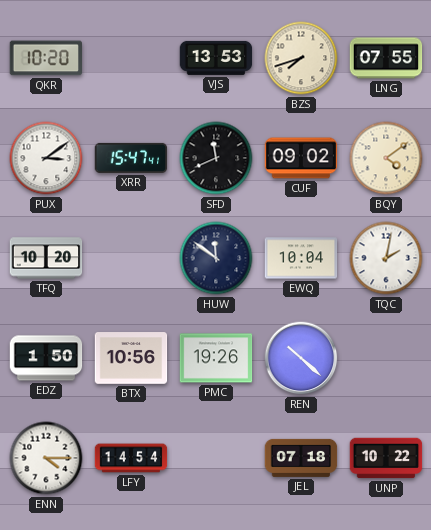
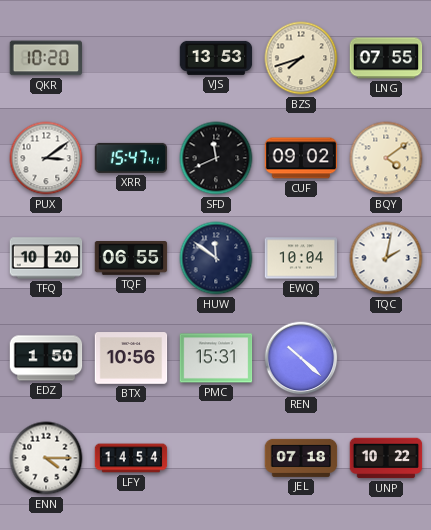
TQF: none -> 06:55
PMC: 19:26 -> 15:31
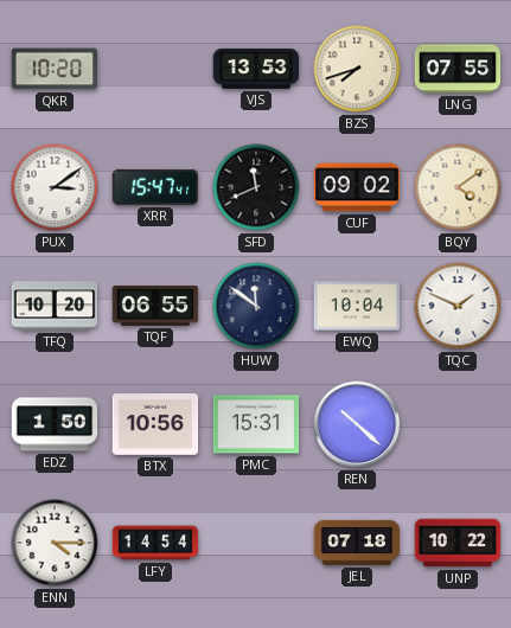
TQC: 2:02 -> 1:49
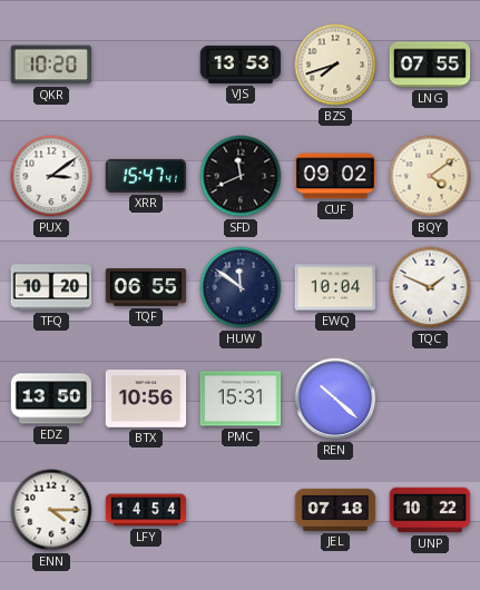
EDZ: 1:50 -> 13:50
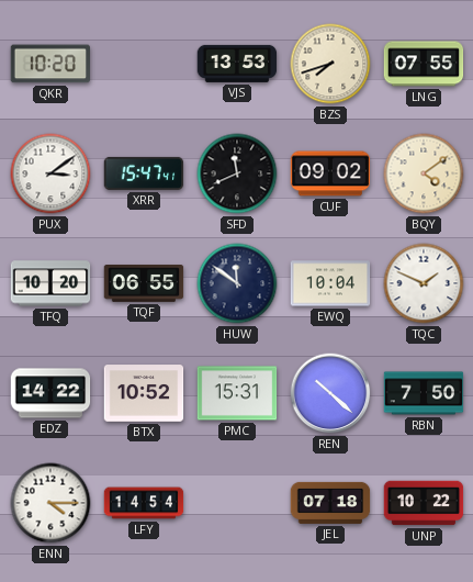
EDZ: 13:50 -> 14:22
BTX: 10:56 -> 10:52
RBN: none -> 7:50
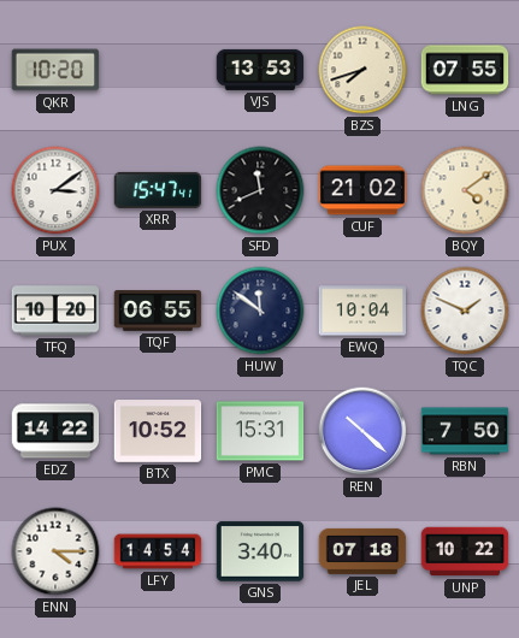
CUF: 09:02 -> 21:02
GNS: none -> 3:40
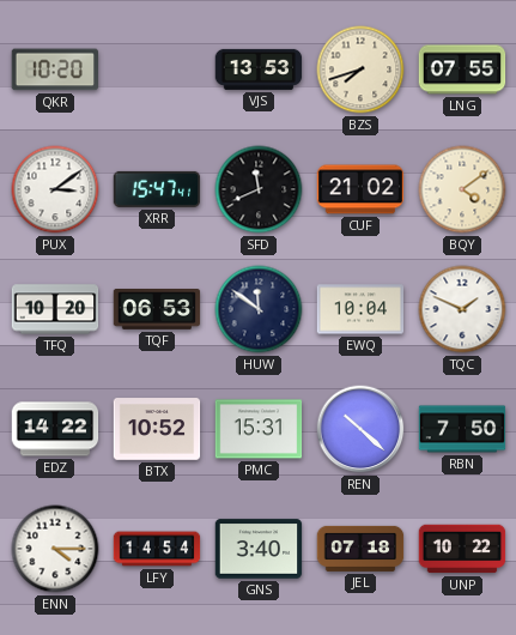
TQF: 06:55 -> 06:53
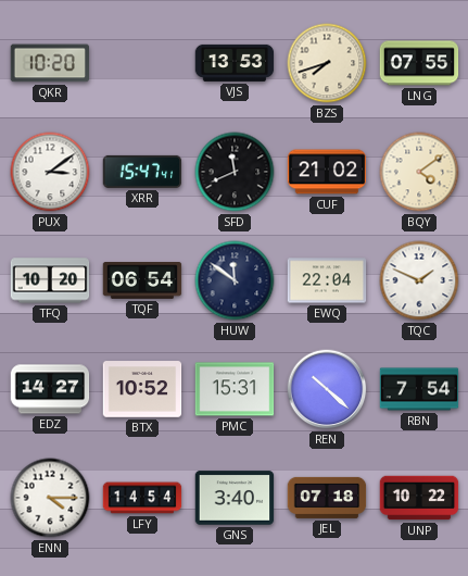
TQF: 06:53 -> 06:54
EWQ: 10:04 -> 22:04
EDZ: 14:22 -> 14:27
RBN: 7:50 -> 7:54
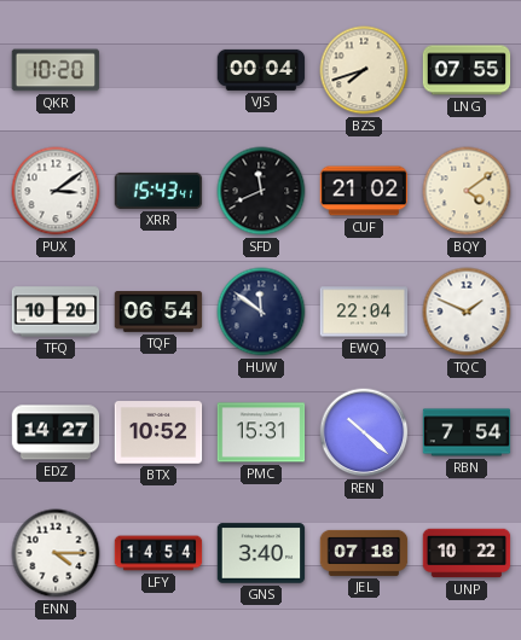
VJS: 13:53 -> 00:04
XRR: 15:47 -> 15:43
